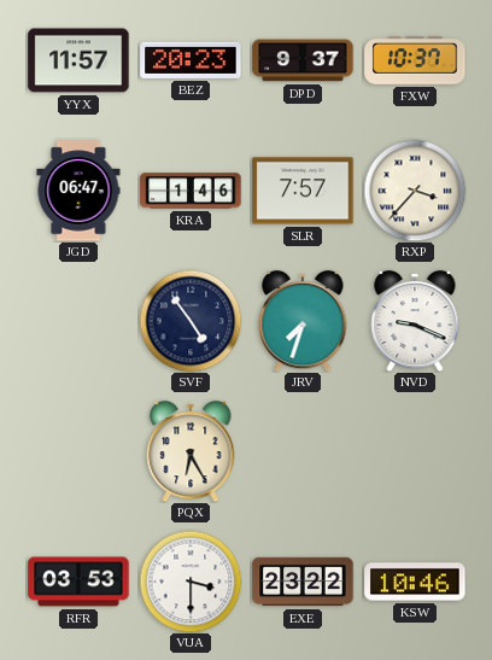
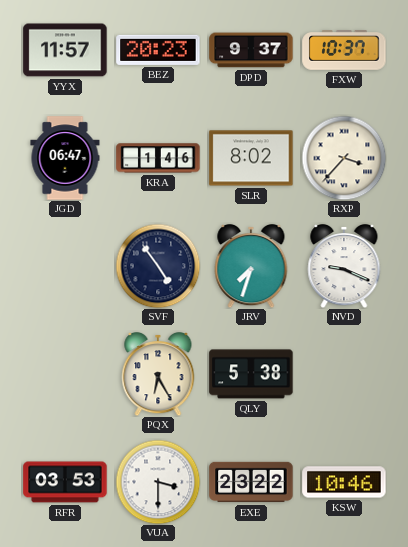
SLR: 7:57 -> 8:02
QLY: none -> 5:38
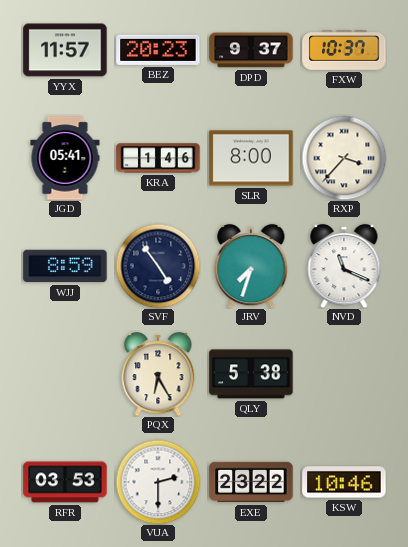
JGD: 06:47 -> 05:41
SLR: 8:02 -> 8:00
WJJ: none -> 8:59
NVD: 9:19 -> 11:19
VUA: 3:30 -> 2:30
